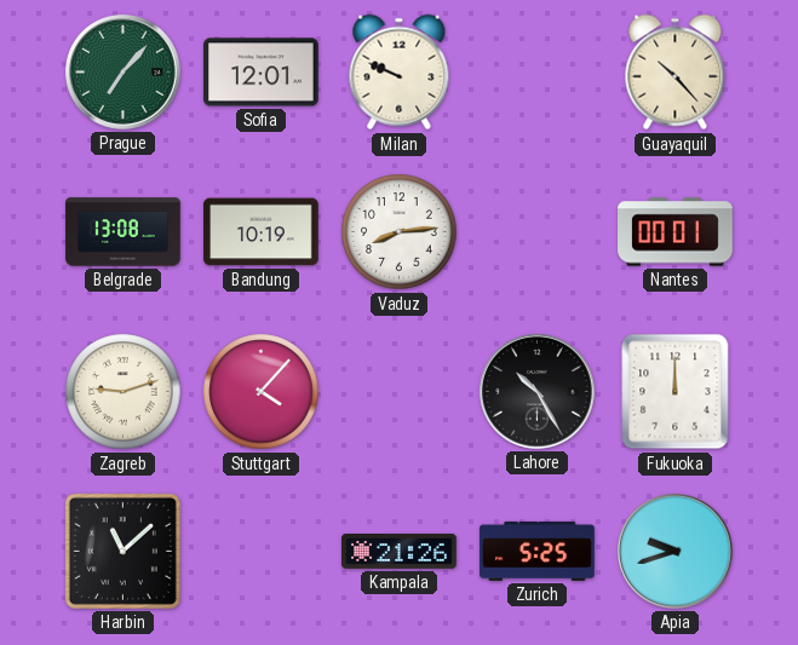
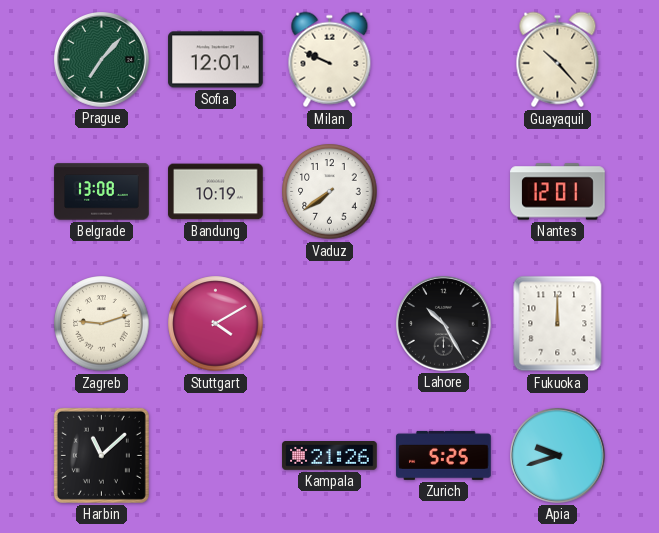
Vaduz: 8:14 -> 7:39
Nantes: 00:01 -> 12:01
Stuttgart: 4:07 -> 4:10
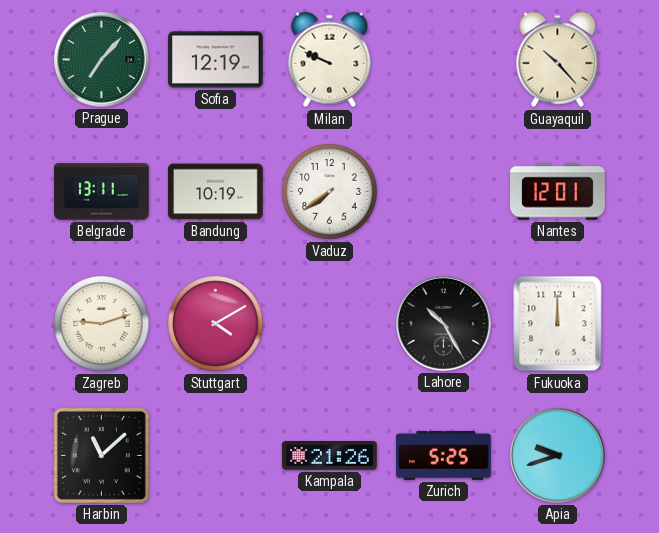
Sofia: 12:01 -> 12:19
Belgrade: 13:08 -> 13:11
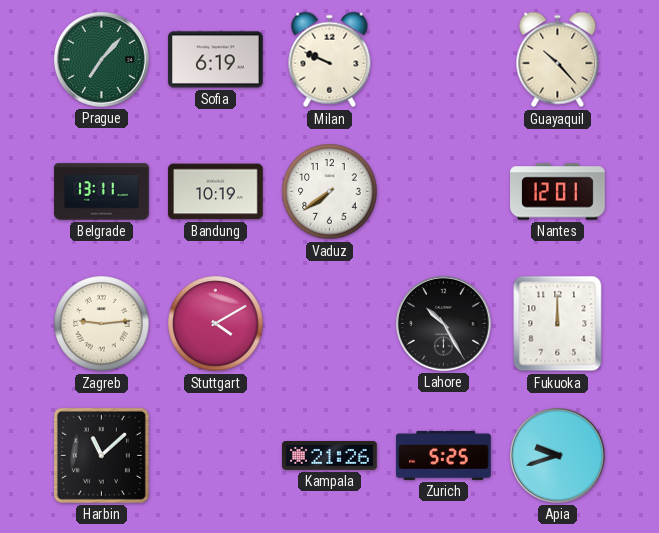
Sofia: 12:19 -> 6:19
Zagreb: 9:12 -> 9:14
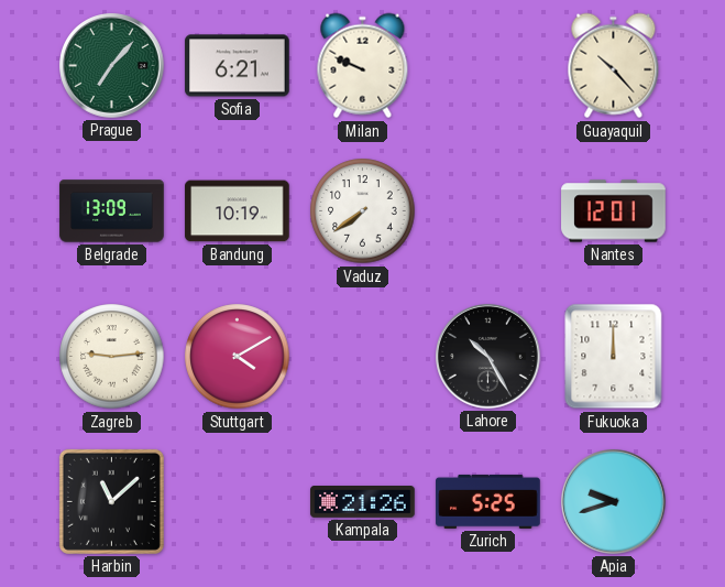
Sofia: 6:19 -> 6:21
Belgrade: 13:11 -> 13:09
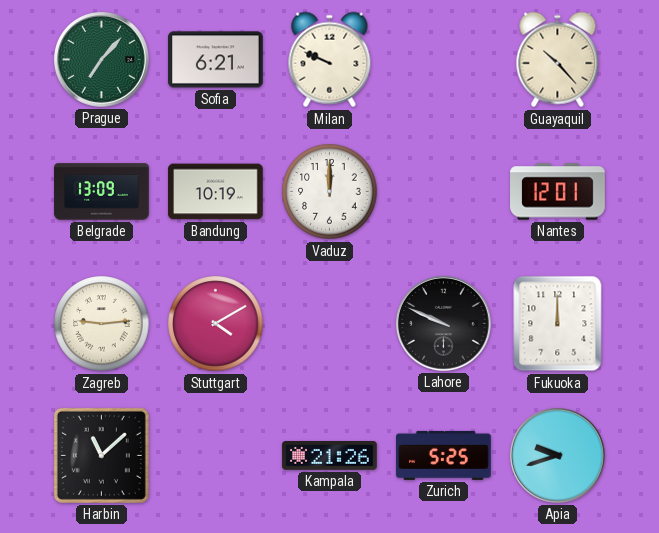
Vaduz: 7:39 -> 12:00
Lahore: 10:25 -> 9:49
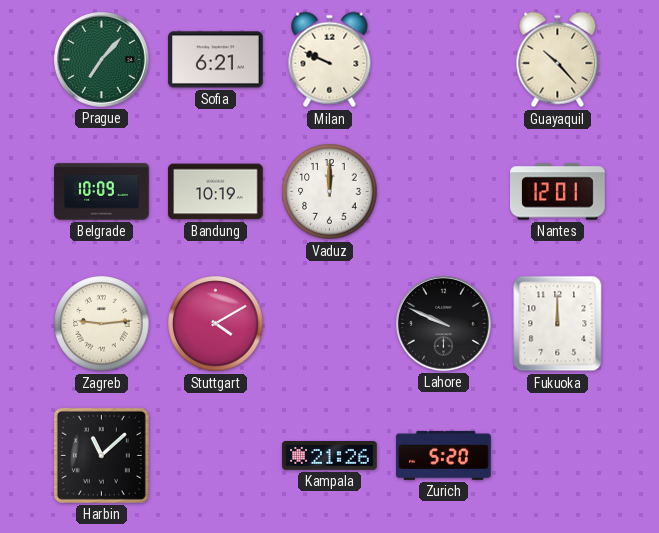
Belgrade: 13:09 -> 10:09
Zurich: 5:25 -> 5:20
Apia: 9:42 -> none
